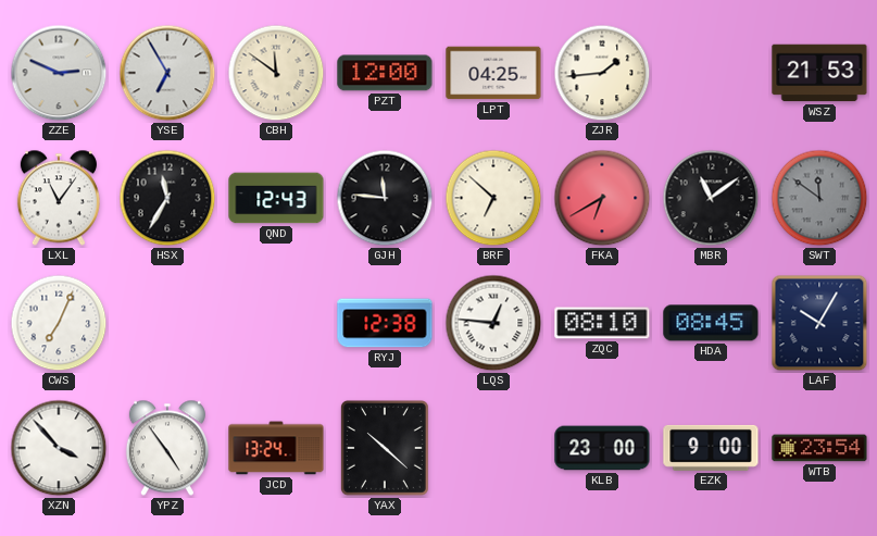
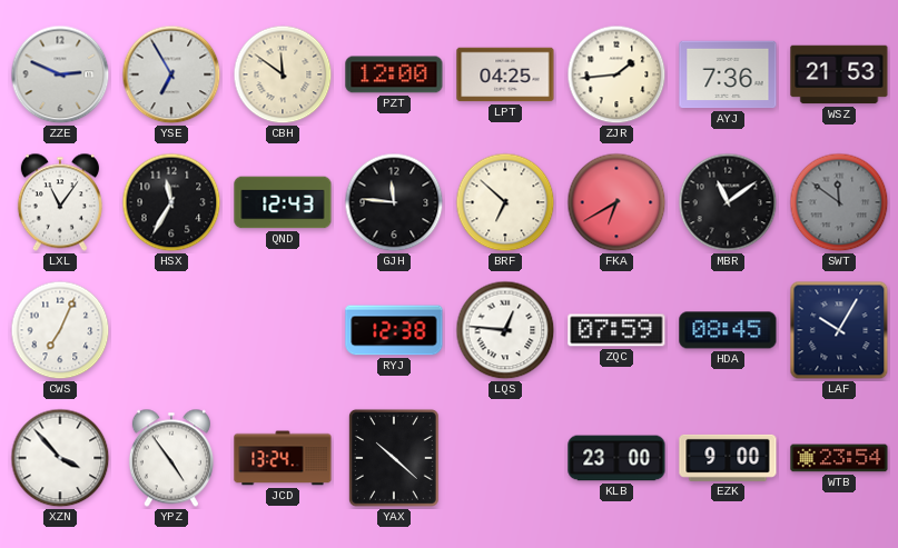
AYJ: none -> 7:36
ZQC: 08:10 -> 07:59
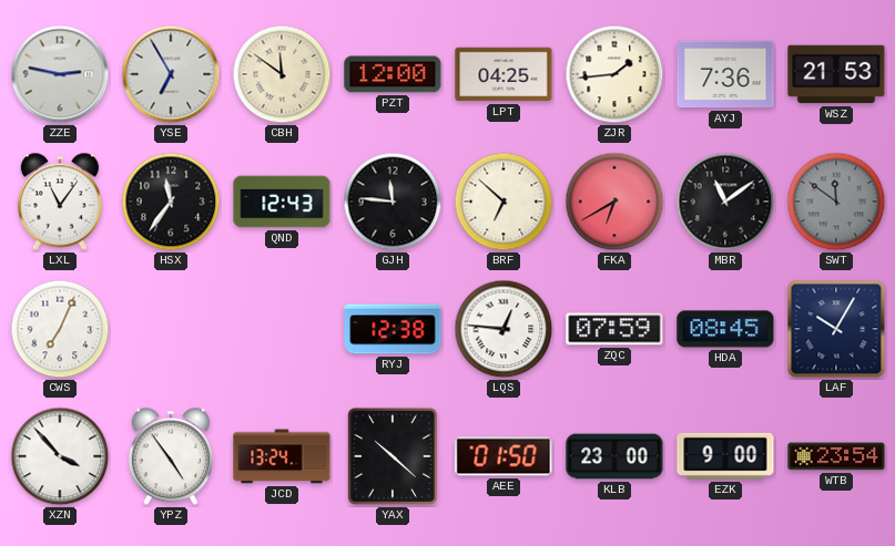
ZZE: 2:49 -> 2:47
HSX: 11:35 -> 11:36
AEE: none -> 01:50
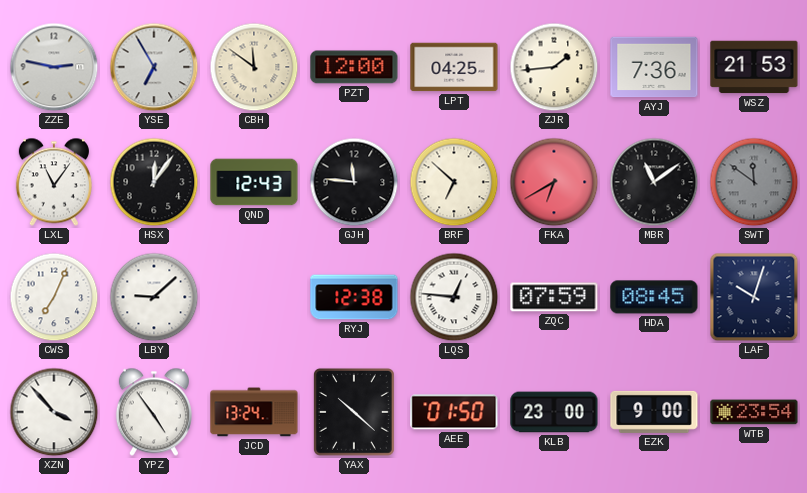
HSX: 11:36 -> 12:06
LBY: none -> 9:08
LAF: 10:05 -> 10:03
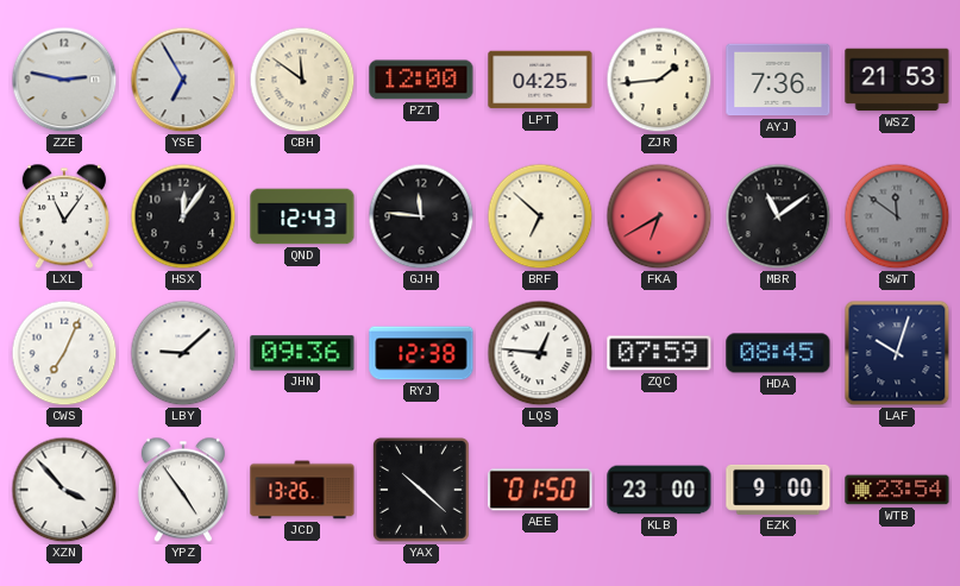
JHN: none -> 09:36
JCD: 13:24 -> 13:26
